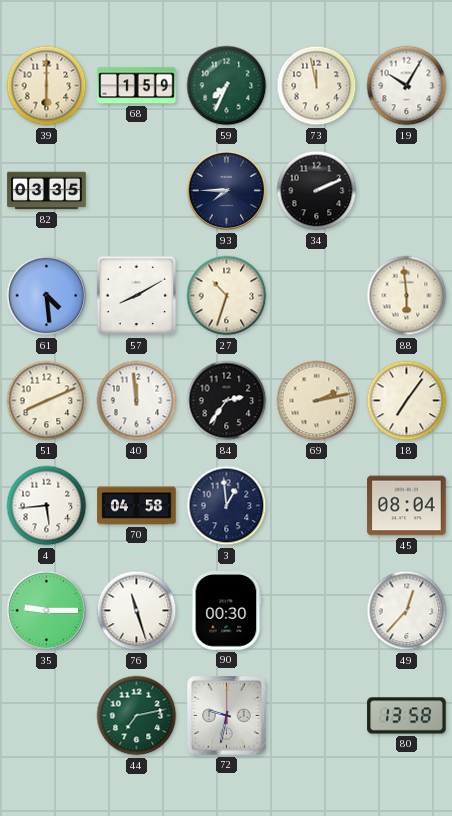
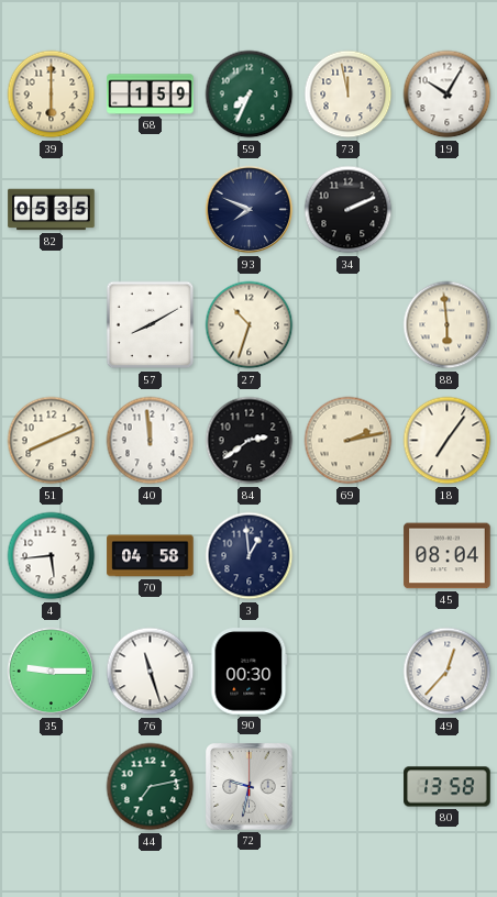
82: 03:35 -> 05:35
93: 7:45 -> 7:49
61: 4:29 -> none
84: 2:36 -> 2:39
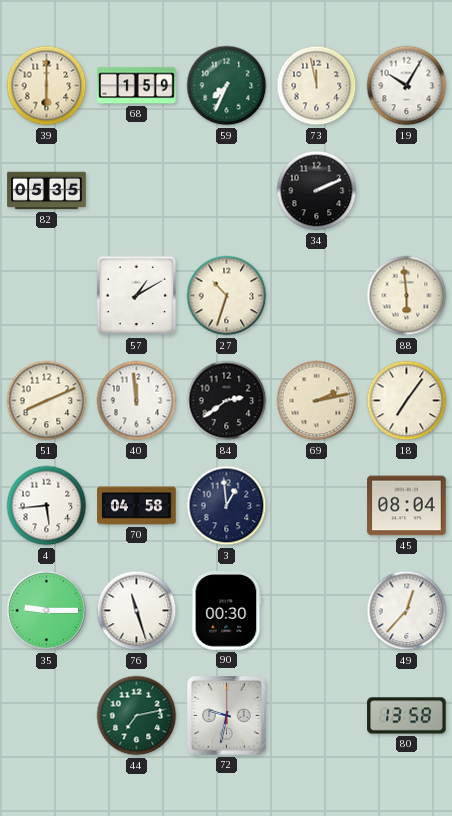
93: 7:49 -> none
57: 8:10 -> 1:10
